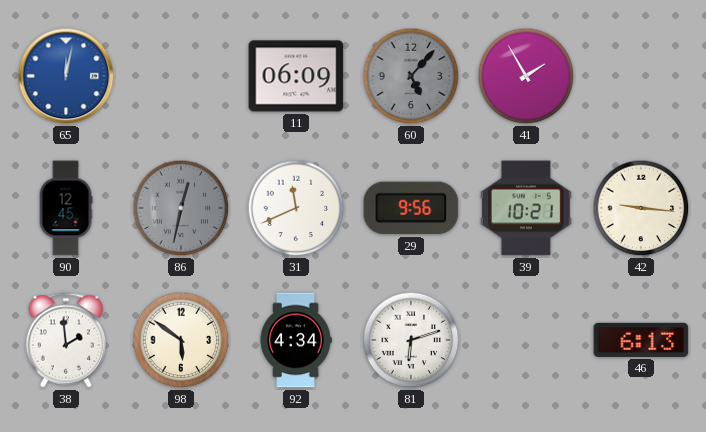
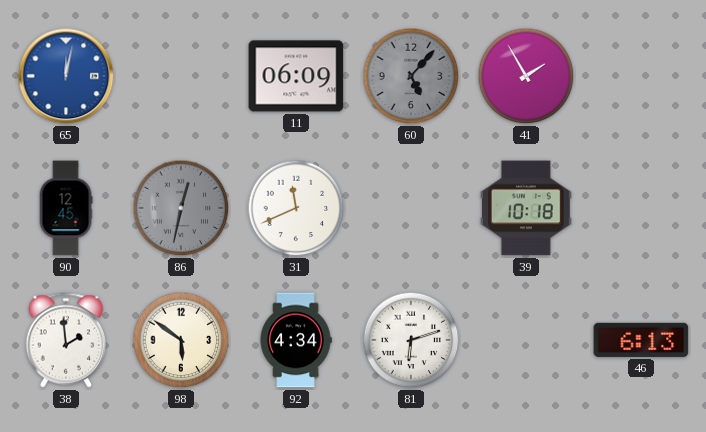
29: 9:56 -> none
39: 10:21 -> 10:18
42: 9:16 -> none
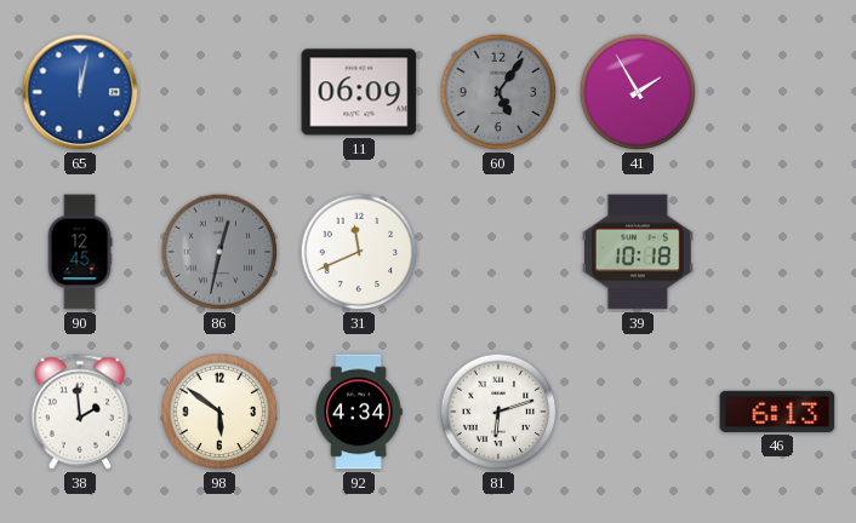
60: 5:07 -> 5:06
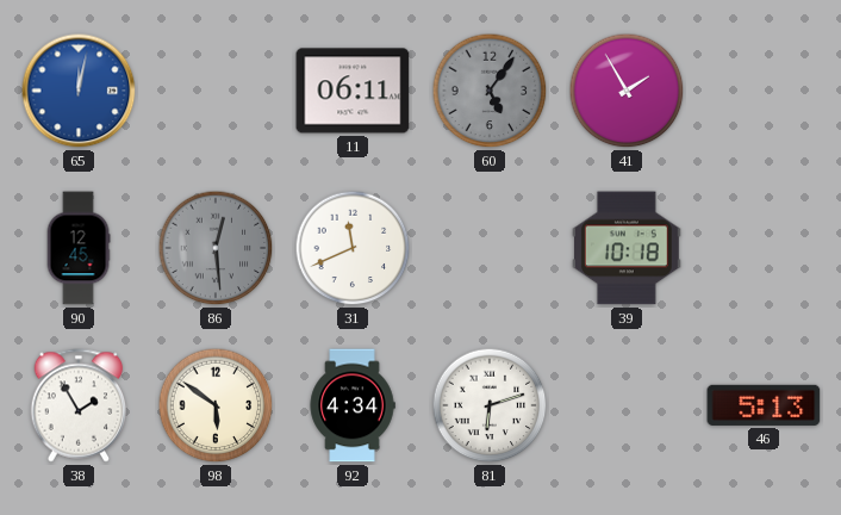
11: 06:09 -> 06:11
86: 12:32 -> 12:29
38: 1:59 -> 1:55
46: 6:13 -> 5:13
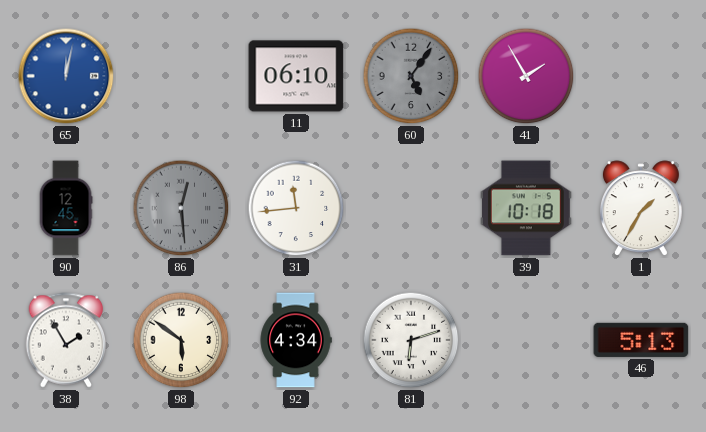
11: 06:11 -> 06:10
31: 11:41 -> 11:44
1: none -> 1:35
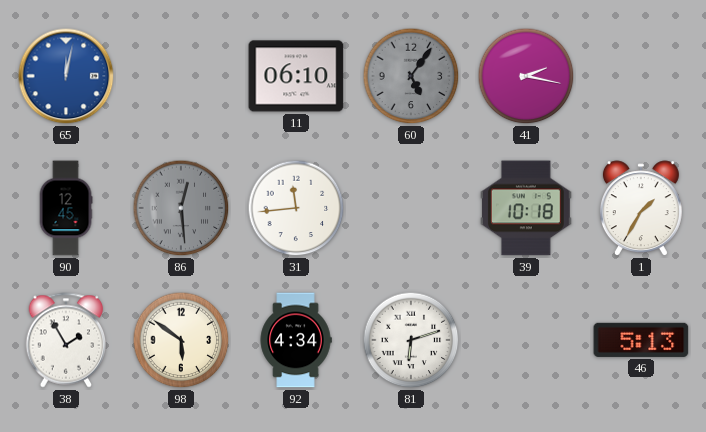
41: 1:55 -> 2:17
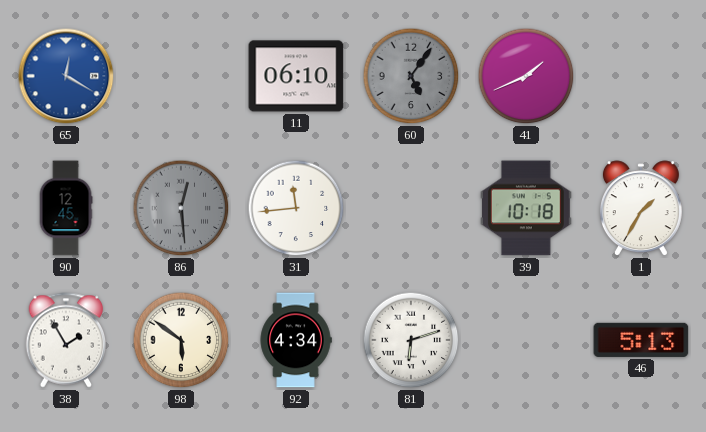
65: 12:02 -> 12:20
41: 2:17 -> 1:41
